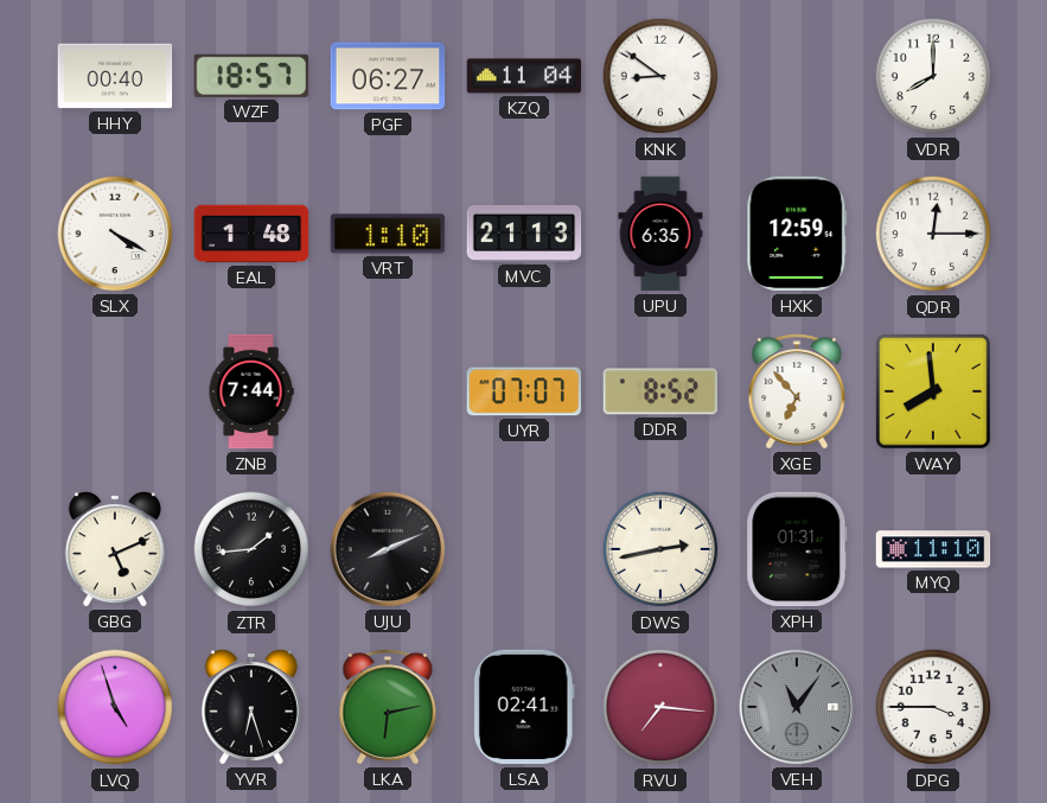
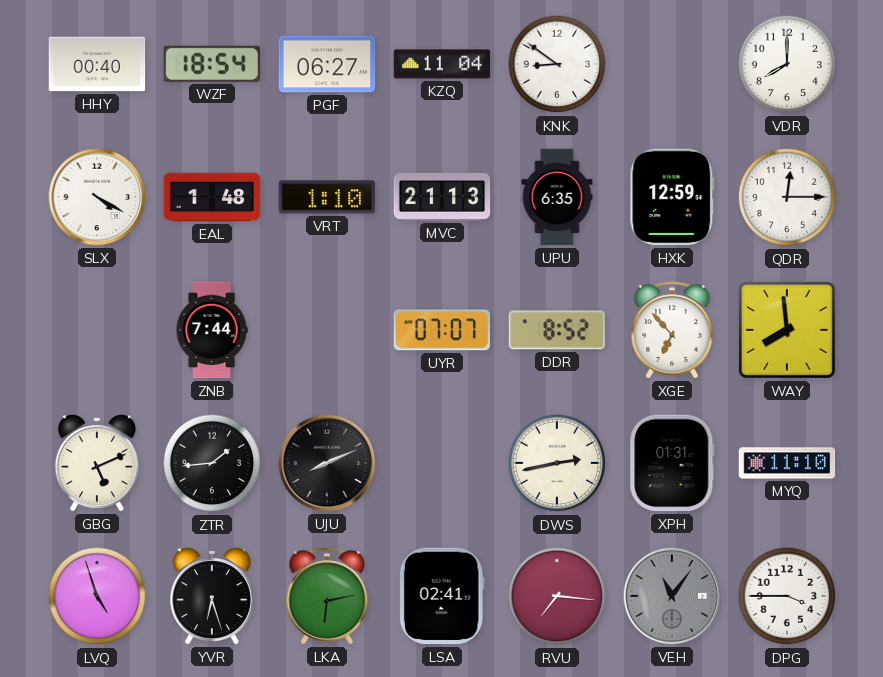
WZF: 18:57 -> 18:54
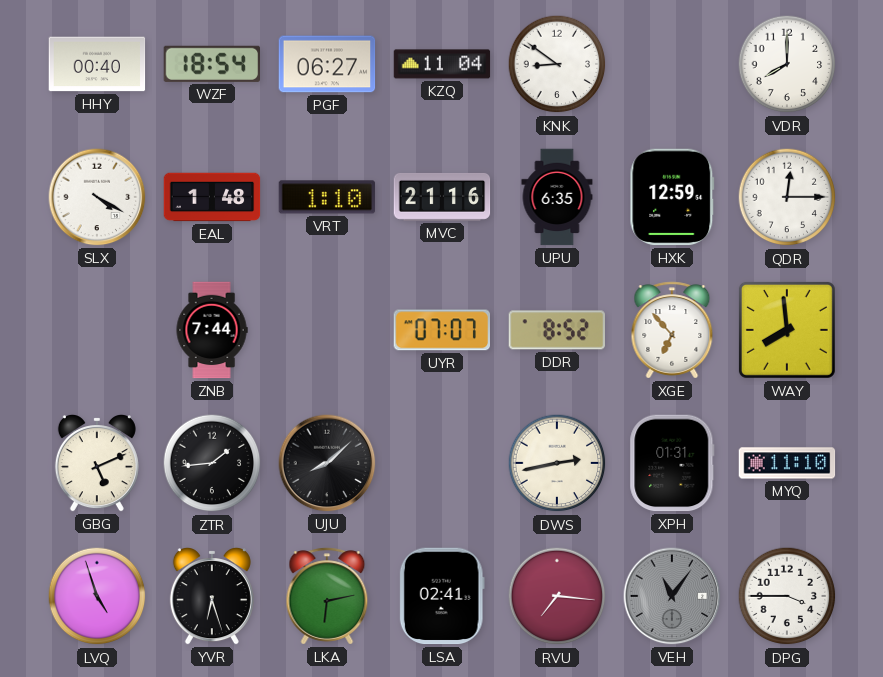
MVC: 21:13 -> 21:16
UJU: 8:11 -> 8:08
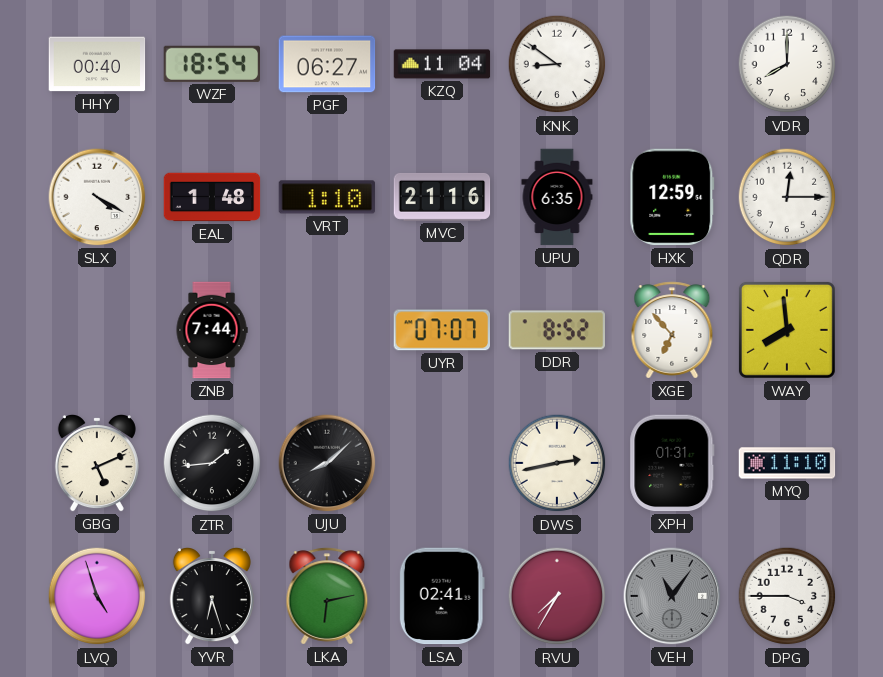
RVU: 7:16 -> 7:35
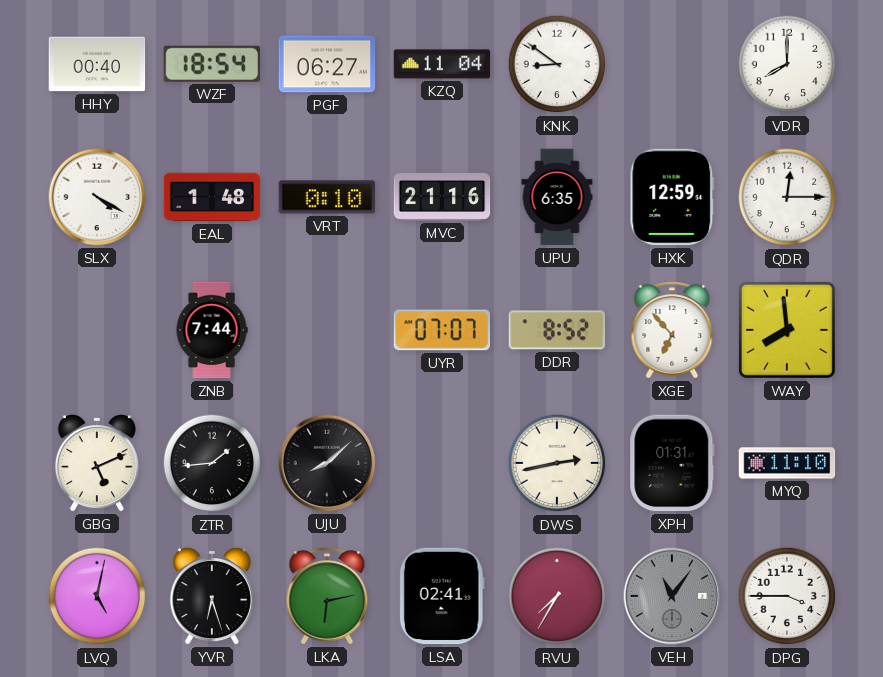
VRT: 1:10 -> 0:10
LVQ: 4:57 -> 5:02
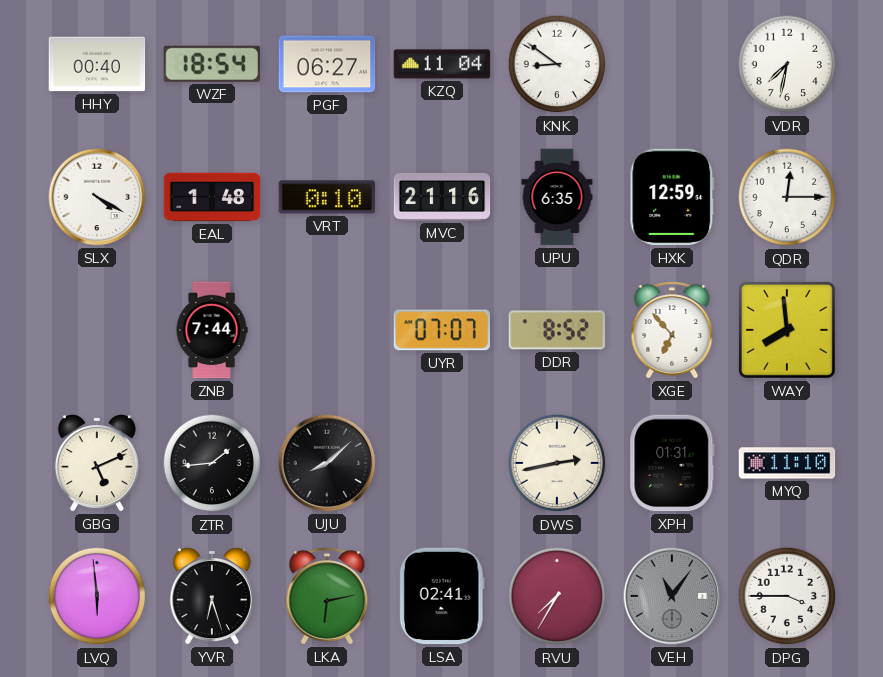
VDR: 8:00 -> 7:32
LVQ: 5:02 -> 5:59
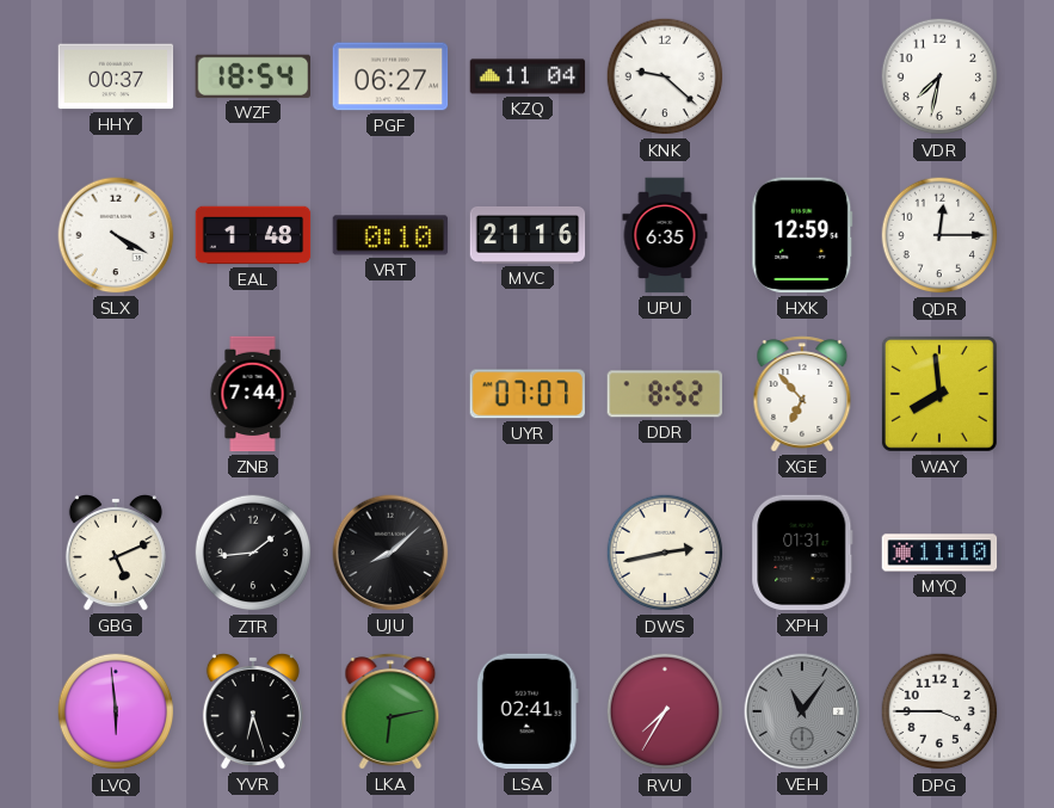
HHY: 00:40 -> 00:37
KNK: 8:51 -> 9:22
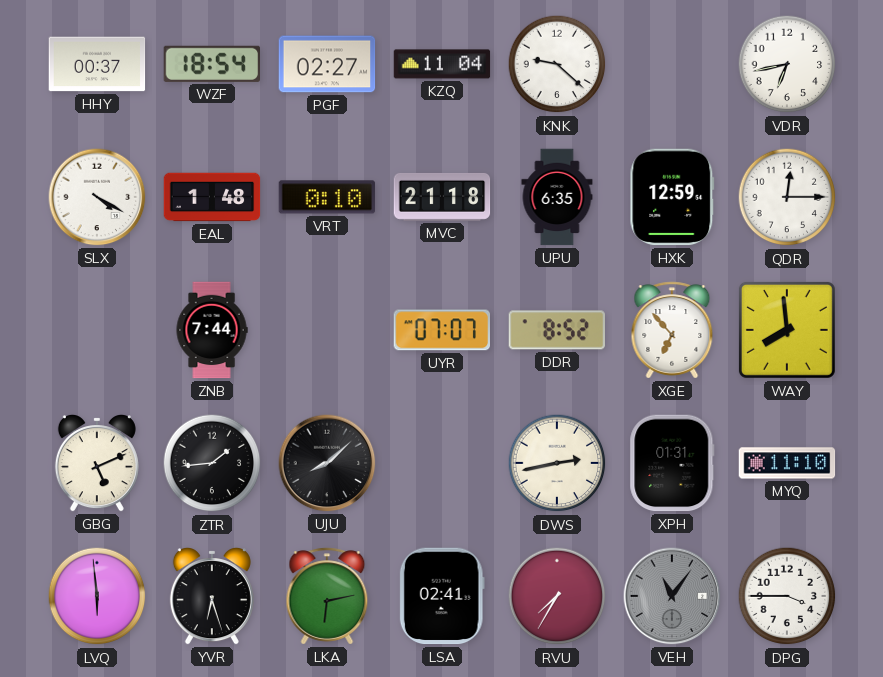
PGF: 06:27 -> 02:27
VDR: 7:32 -> 6:43
MVC: 21:16 -> 21:18
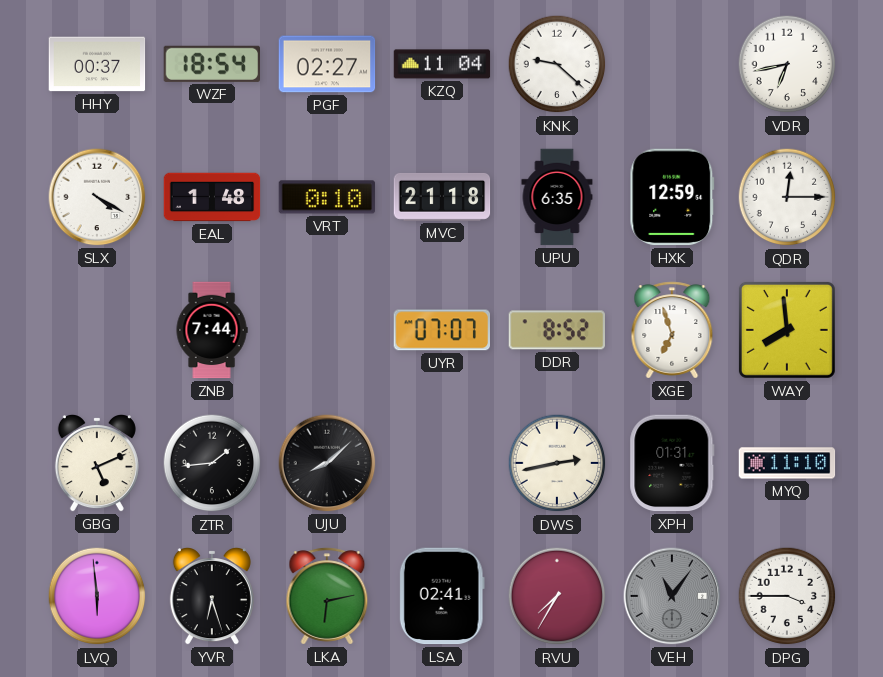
XGE: 6:53 -> 6:57
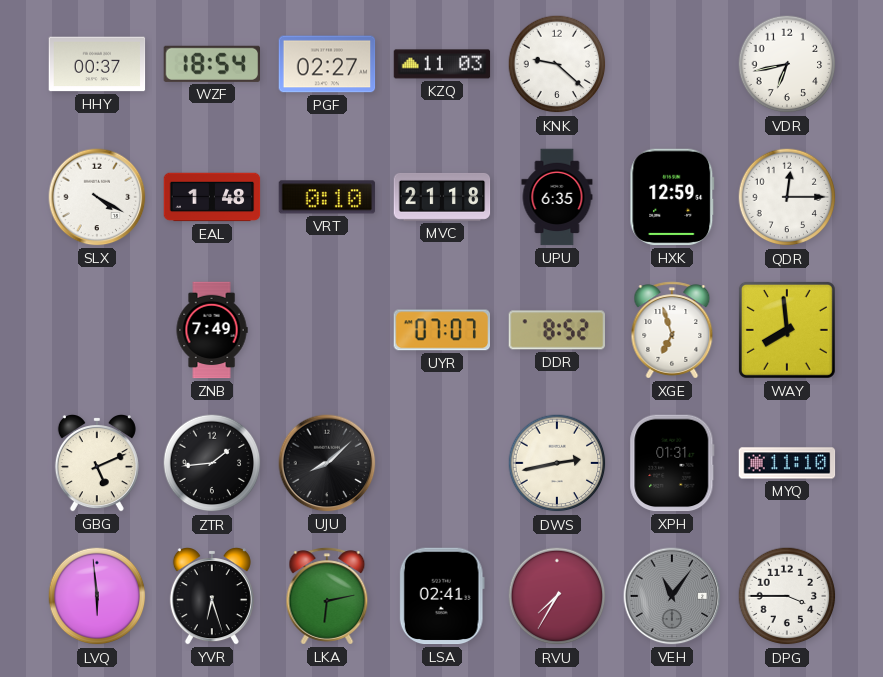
KZQ: 11:04 -> 11:03
ZNB: 7:44 -> 7:49
